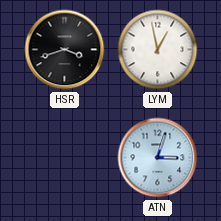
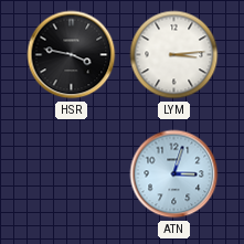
HSR: 3:42 -> 3:47
LYM: 12:58 -> 3:14
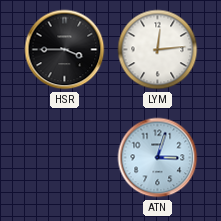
HSR: 3:47 -> 3:45
LYM: 3:14 -> 12:14
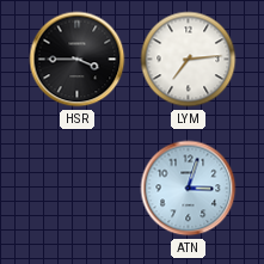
LYM: 12:14 -> 7:14
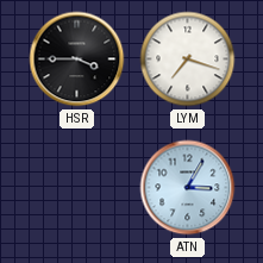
LYM: 7:14 -> 7:18
ATN: 3:03 -> 3:05
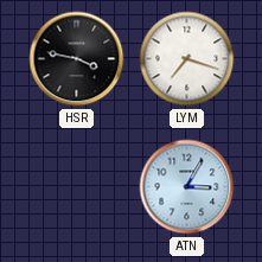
HSR: 3:45 -> 3:47
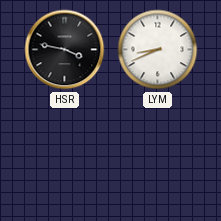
LYM: 7:18 -> 8:41
ATN: 3:05 -> none
